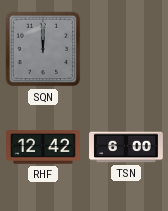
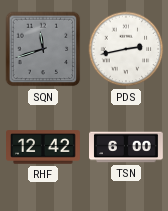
SQN: 12:00 -> 11:42
PDS: none -> 2:43
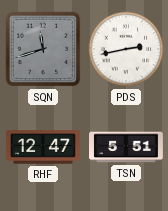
RHF: 12:42 -> 12:47
TSN: 6:00 -> 5:51
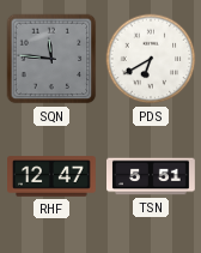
SQN: 11:42 -> 11:46
PDS: 2:43 -> 6:40
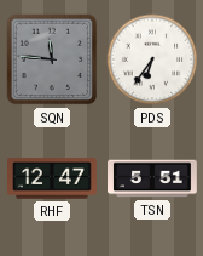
PDS: 6:40 -> 6:36
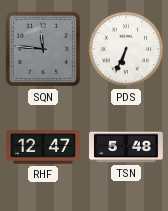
PDS: 6:36 -> 6:34
TSN: 5:51 -> 5:48
